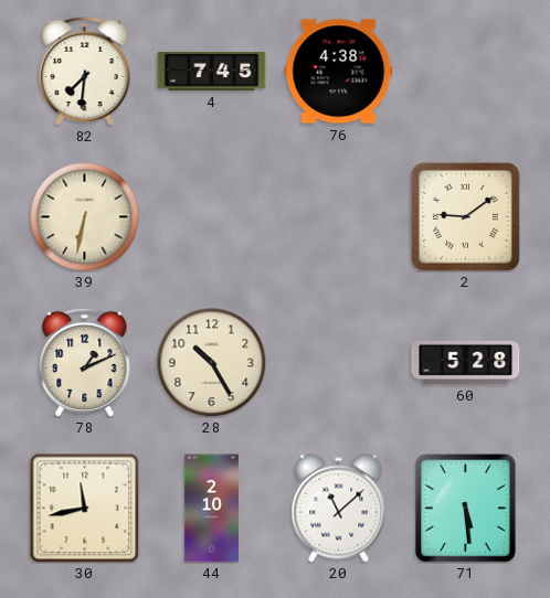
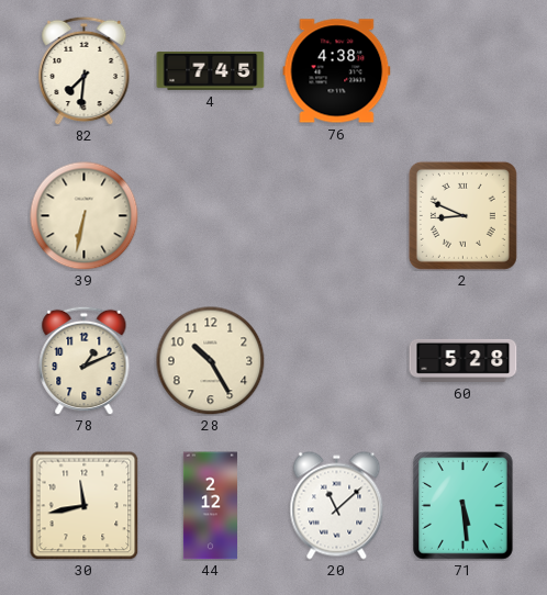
2: 9:09 -> 8:49
44: 2:10 -> 2:12
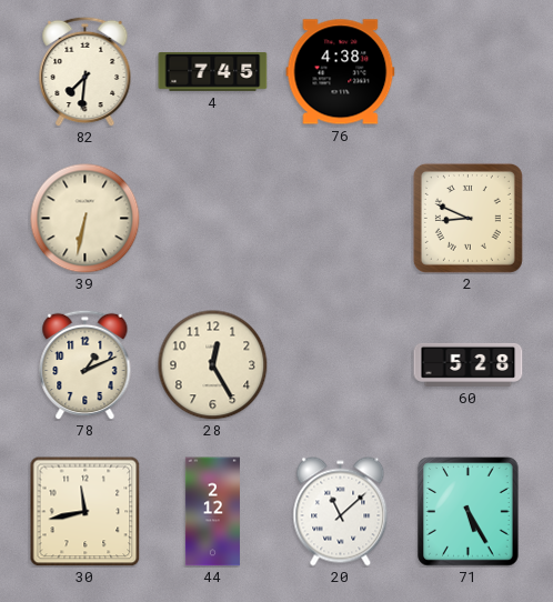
28: 10:25 -> 12:25
71: 5:29 -> 5:25
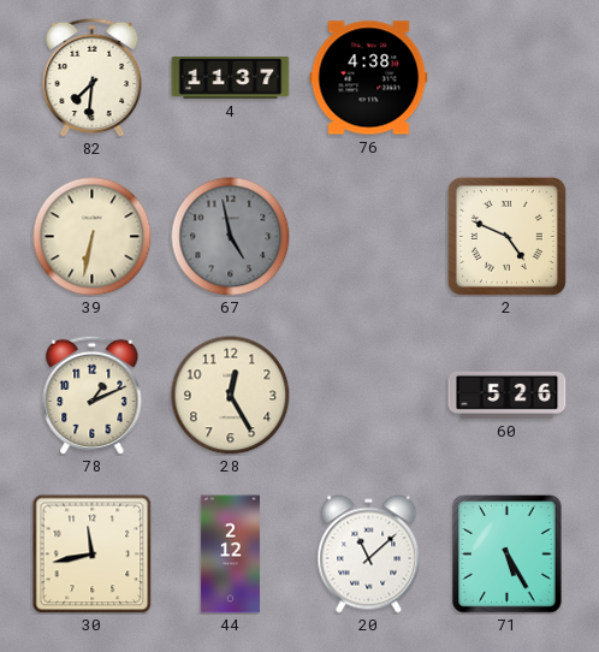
4: 7:45 -> 11:37
67: none -> 4:58
2: 8:49 -> 4:49
60: 5:28 -> 5:26
